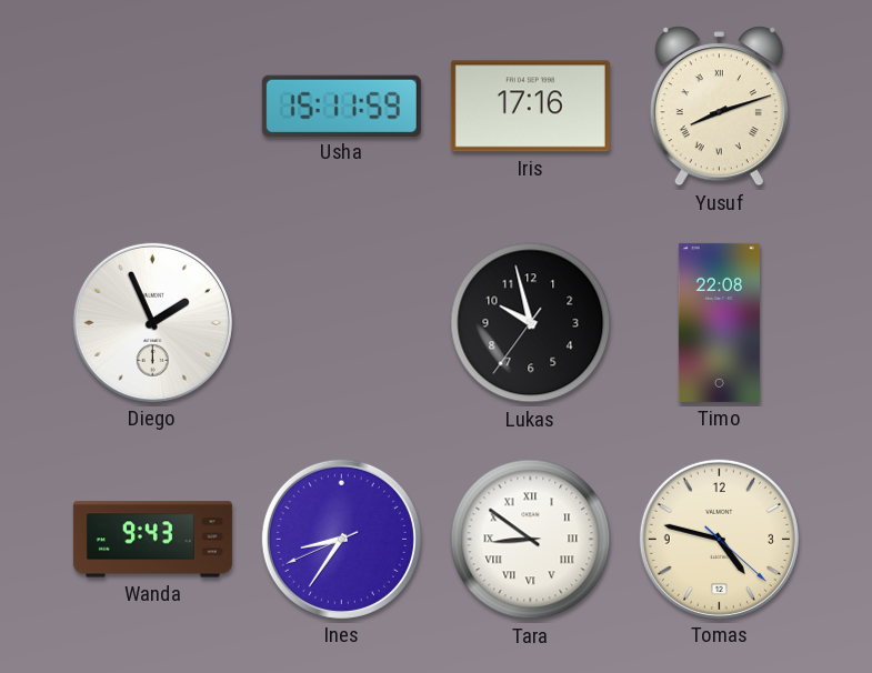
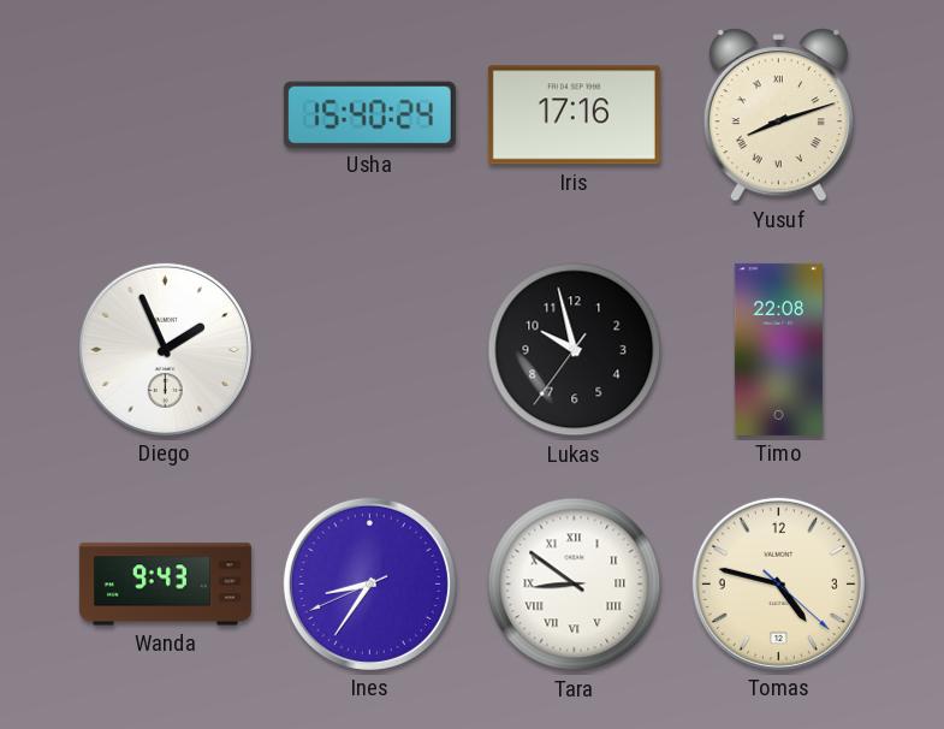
Usha: 15:11 -> 15:40
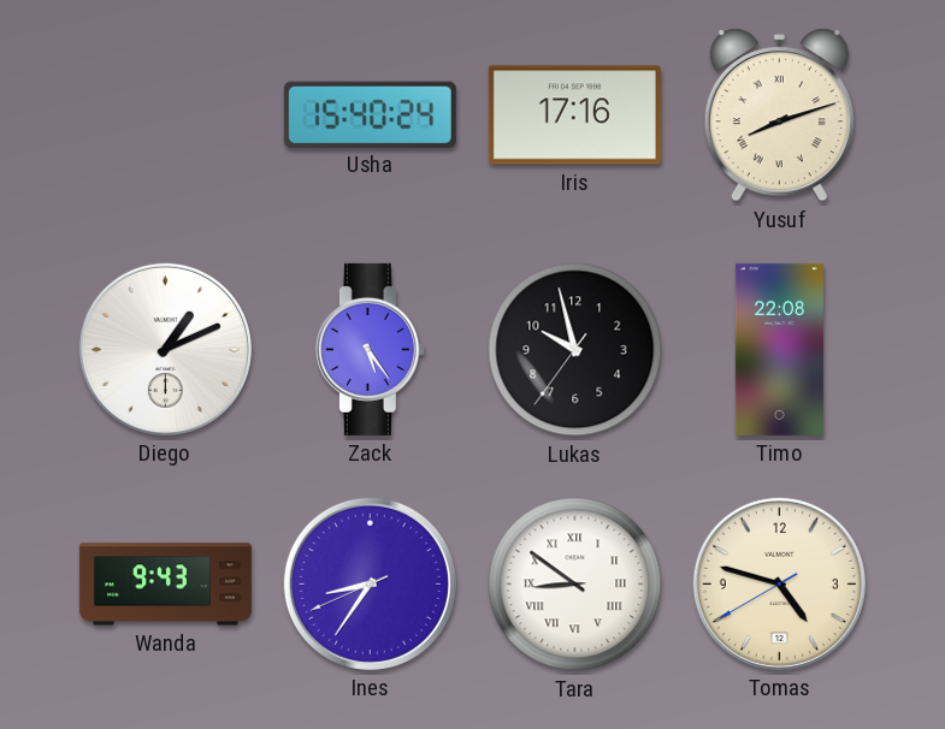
Diego: 1:56 -> 1:11
Zack: none -> 5:24
Tomas: 4:47:22 -> 4:47:40
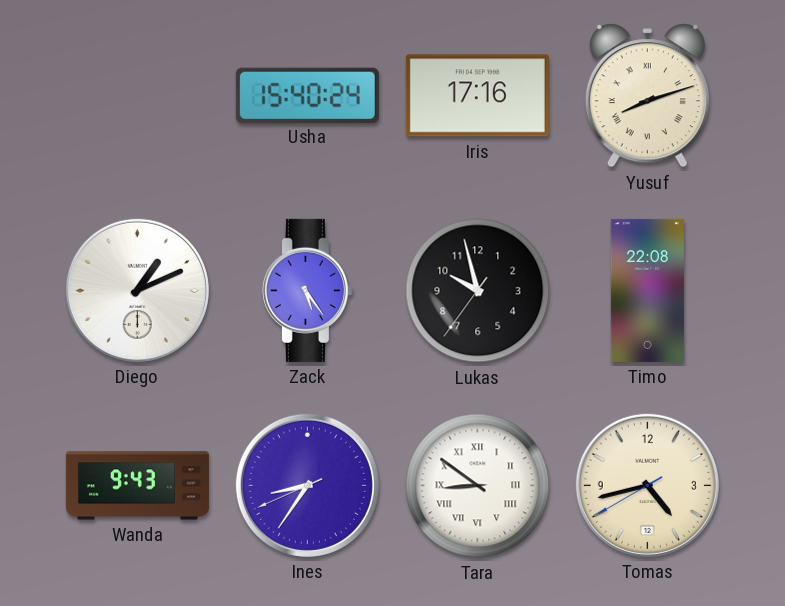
Tomas: 4:47 -> 4:42
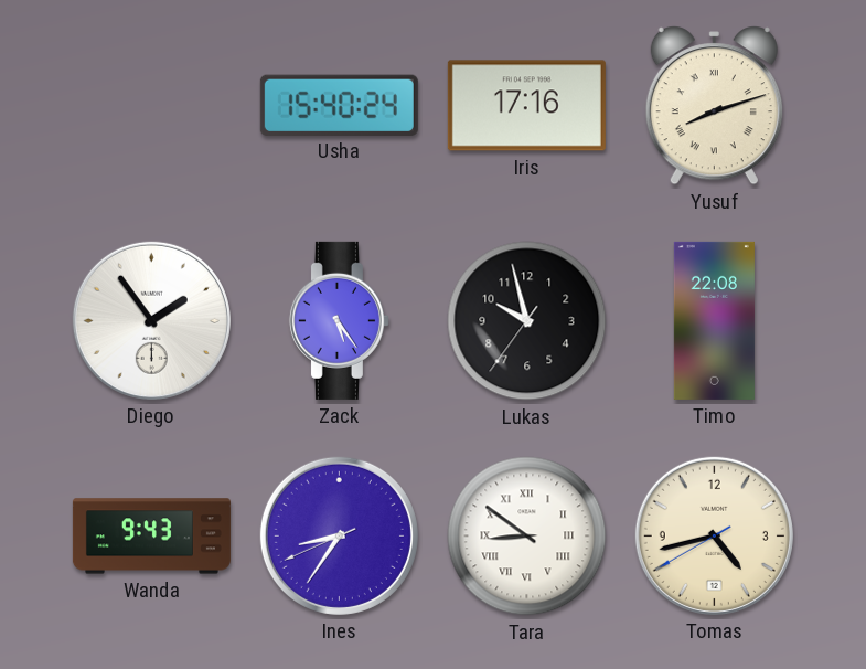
Diego: 1:11 -> 1:54
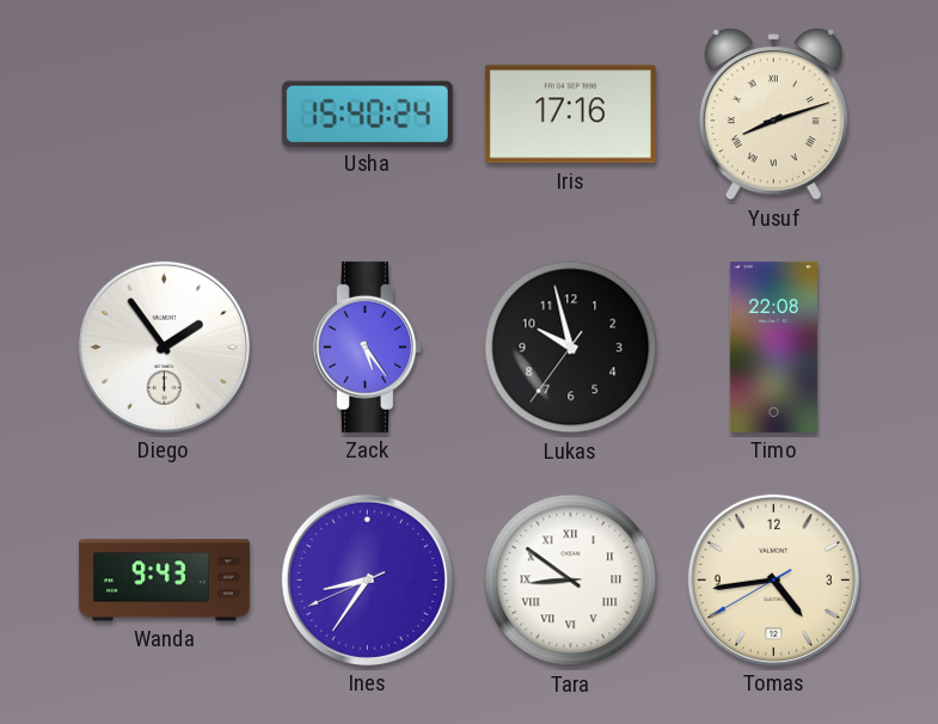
Tomas: 4:42 -> 4:43
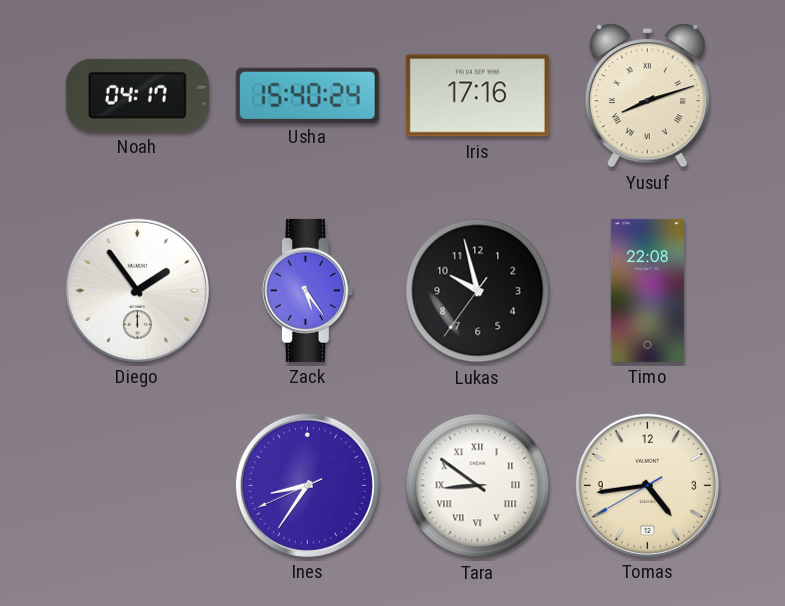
Noah: none -> 04:17
Wanda: 9:43 -> none
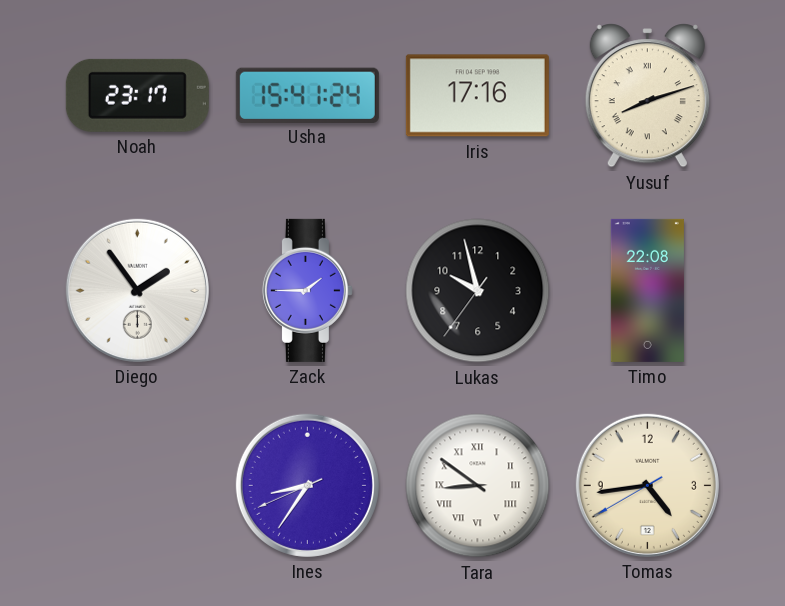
Noah: 04:17 -> 23:17
Usha: 15:40 -> 15:41
Zack: 5:24 -> 1:45
